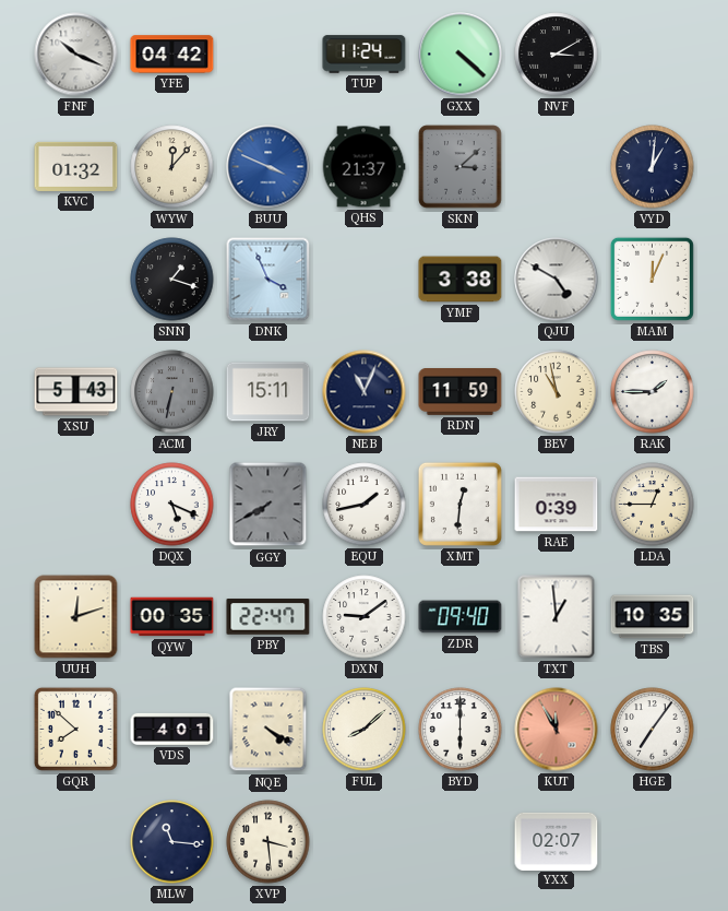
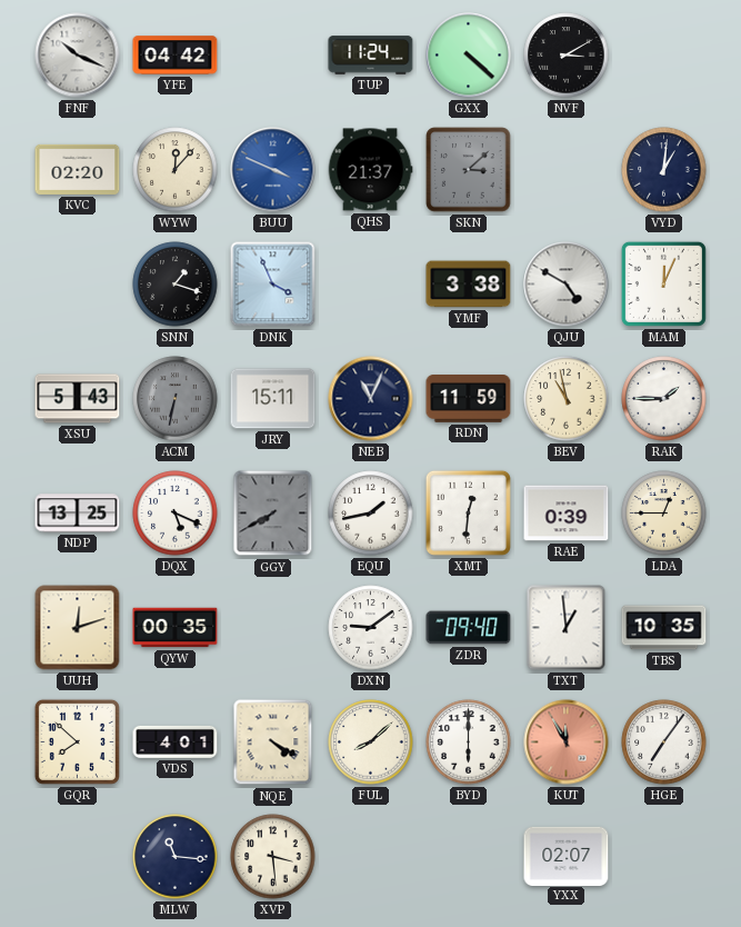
KVC: 01:32 -> 02:20
NDP: none -> 13:25
PBY: 22:47 -> none
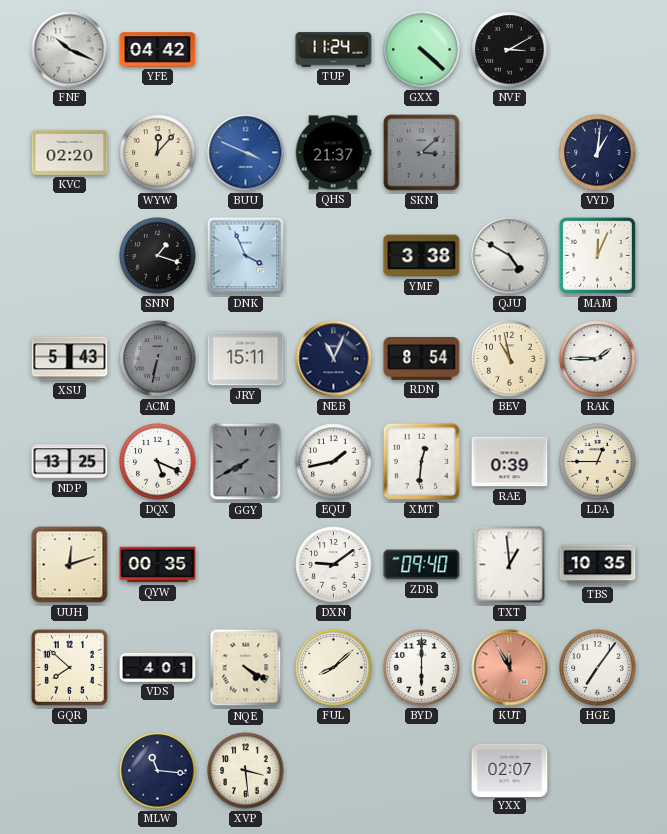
RDN: 11:59 -> 8:54
